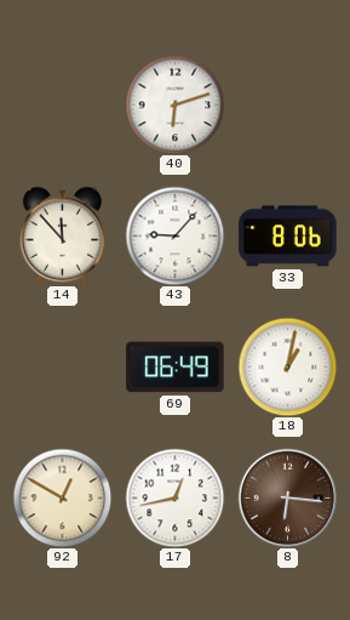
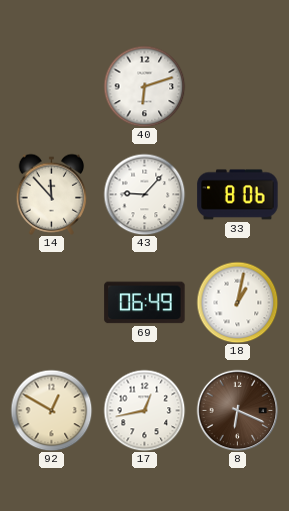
8: 6:16 -> 6:19
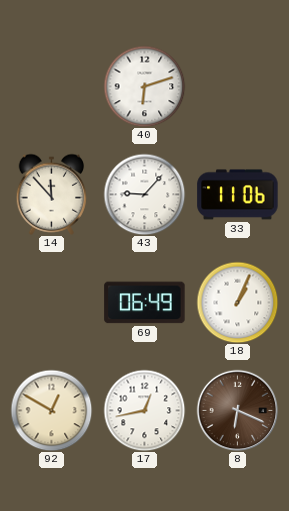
33: 8:06 -> 11:06
18: 1:02 -> 1:04
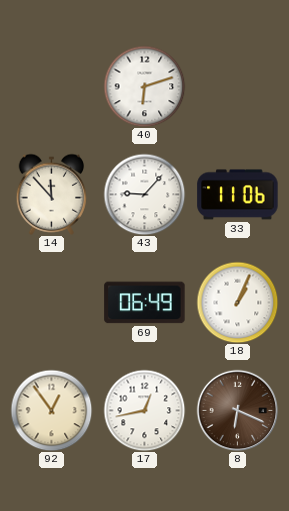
92: 12:50 -> 12:54
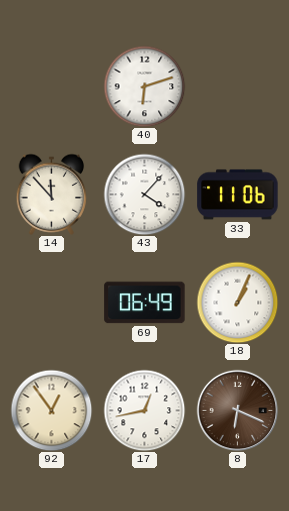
43: 9:07 -> 4:07
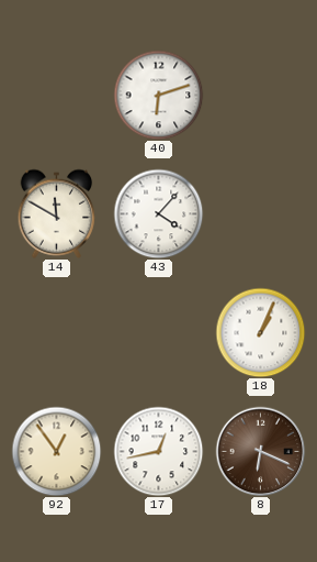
14: 11:53 -> 11:50
33: 11:06 -> none
69: 06:49 -> none
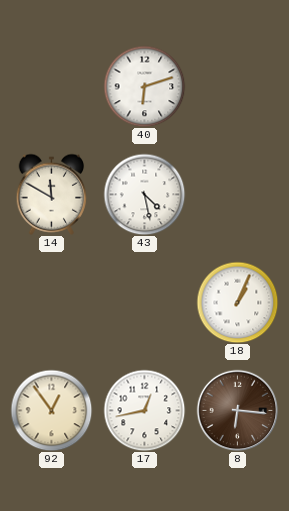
43: 4:07 -> 4:28
8: 6:19 -> 6:16
